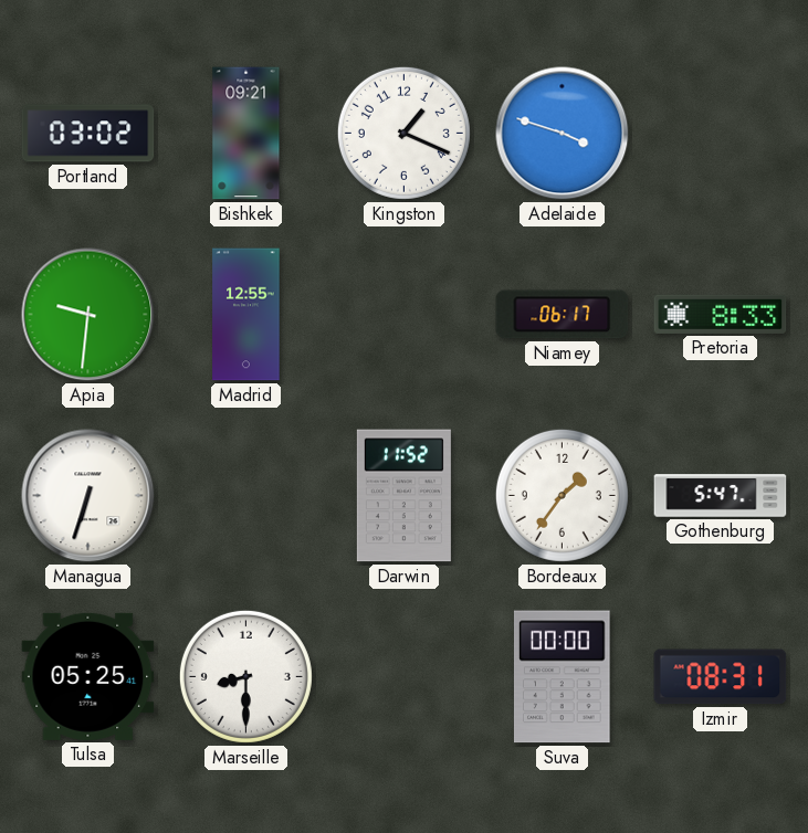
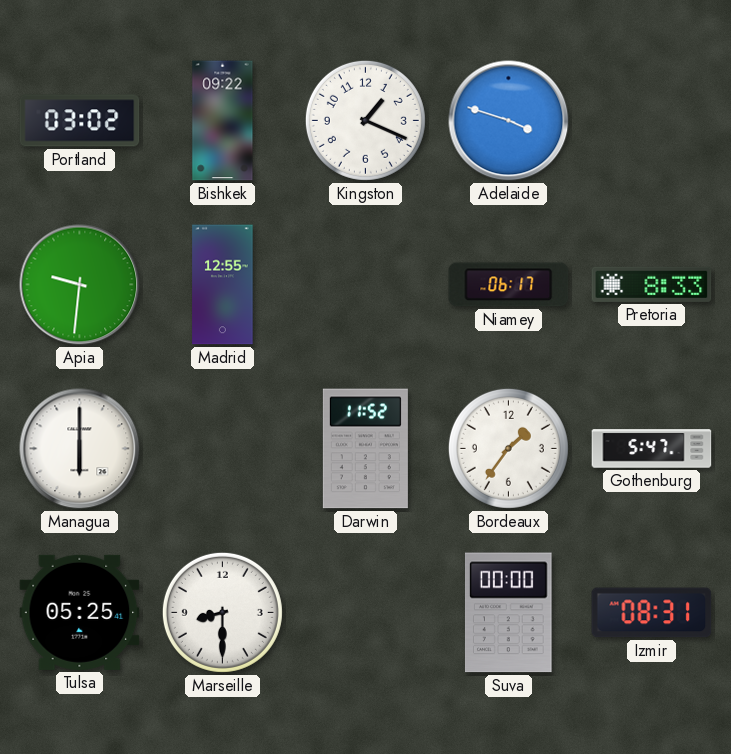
Bishkek: 09:21 -> 09:22
Managua: 6:33 -> 6:00
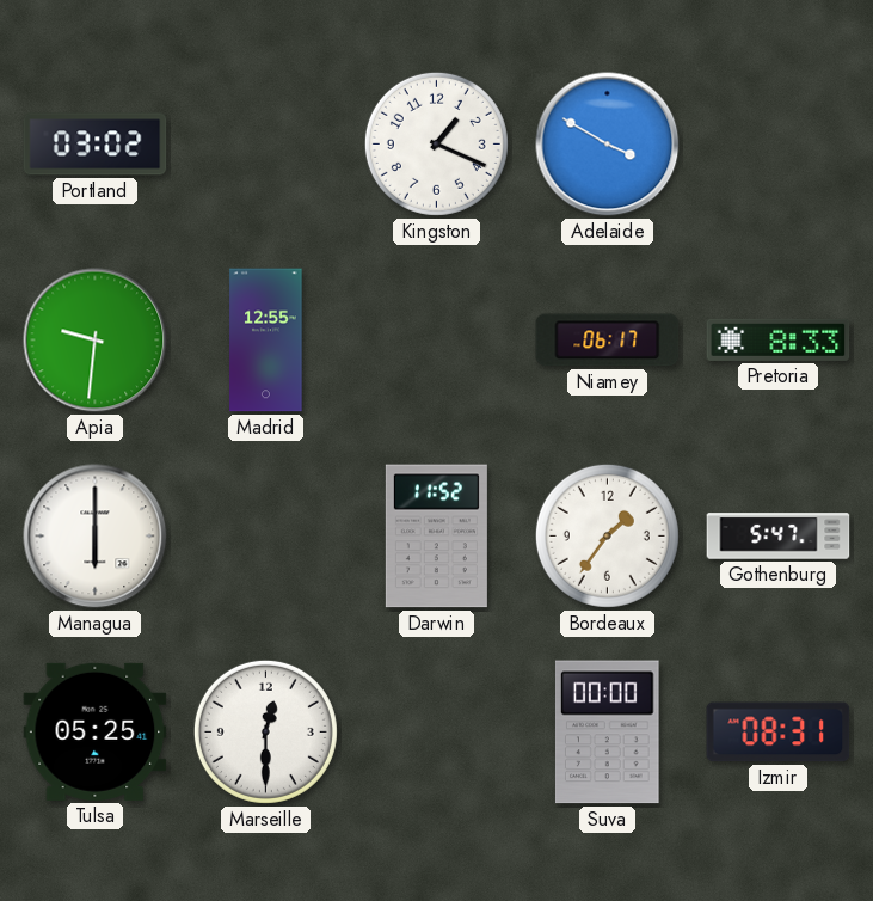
Bishkek: 09:22 -> none
Adelaide: 3:48 -> 3:50
Marseille: 8:30 -> 12:30
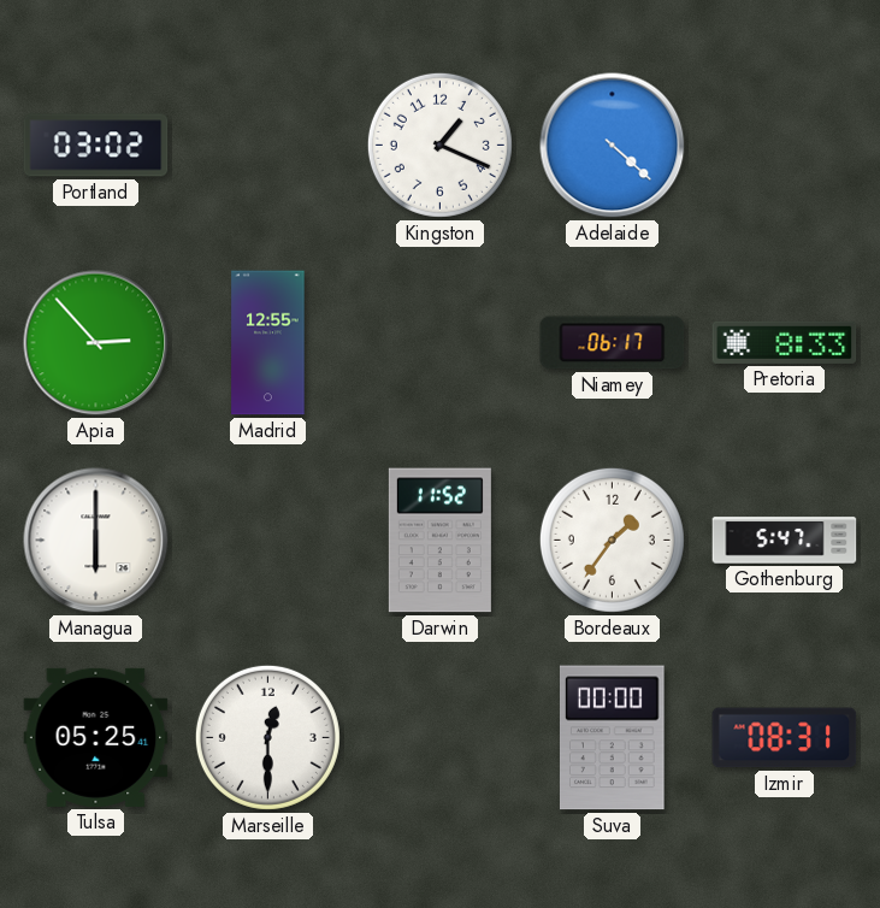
Adelaide: 3:50 -> 4:22
Apia: 9:31 -> 2:53
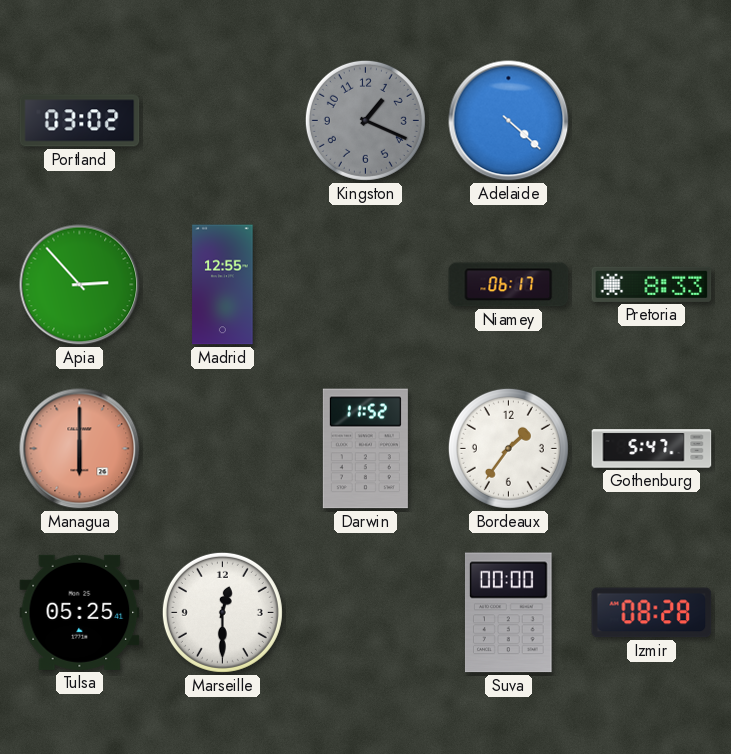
Kingston dial: white -> grey
Managua dial: white -> salmon
Izmir: 08:31 -> 08:28
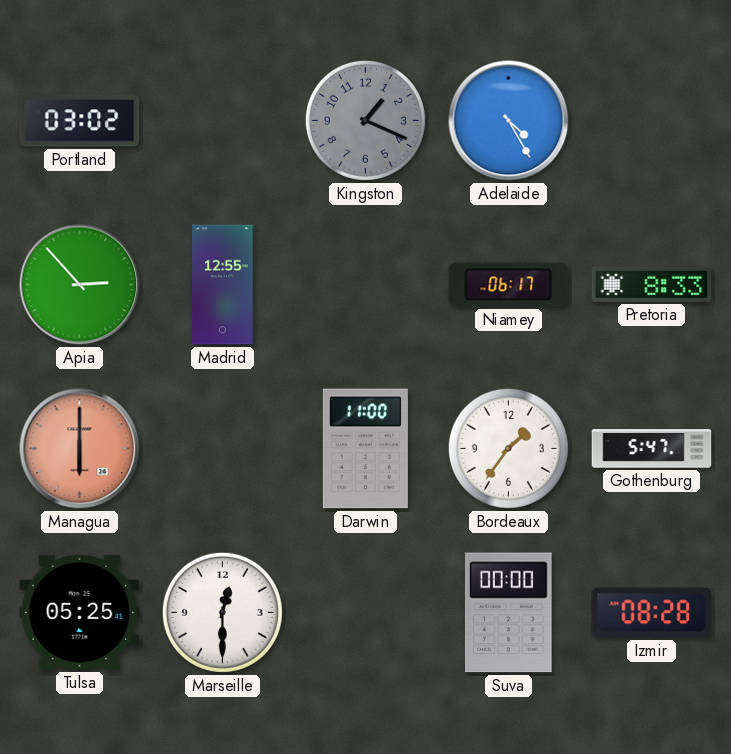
Adelaide: 4:22 -> 4:25
Darwin: 11:52 -> 11:00
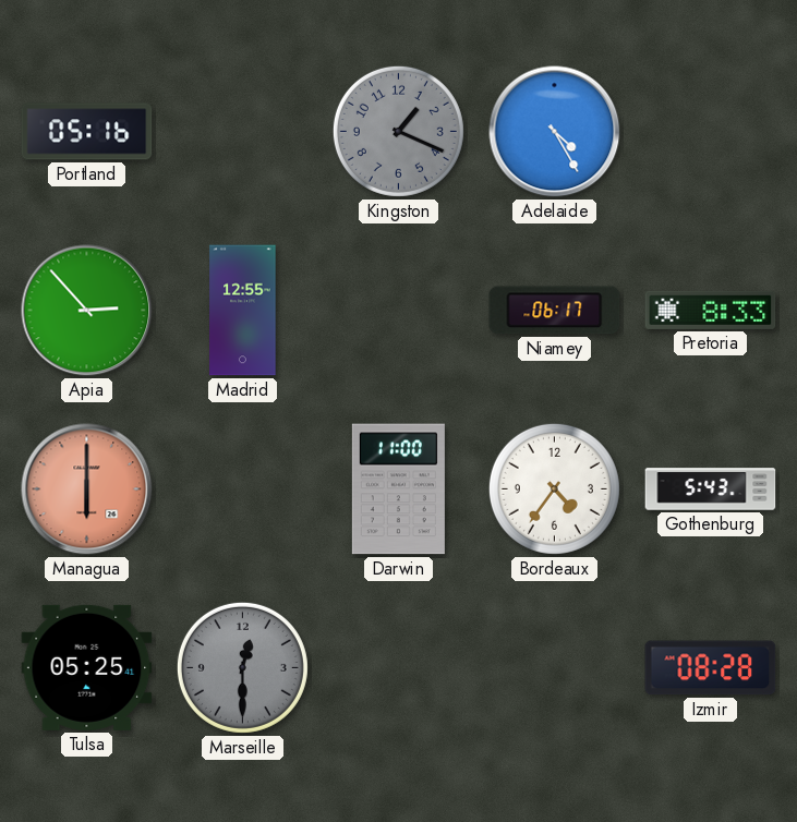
Portland: 03:02 -> 05:16
Bordeaux: 1:36 -> 4:36
Gothenburg: 5:47 -> 5:43
Marseille dial: white -> grey
Suva: 00:00 -> none
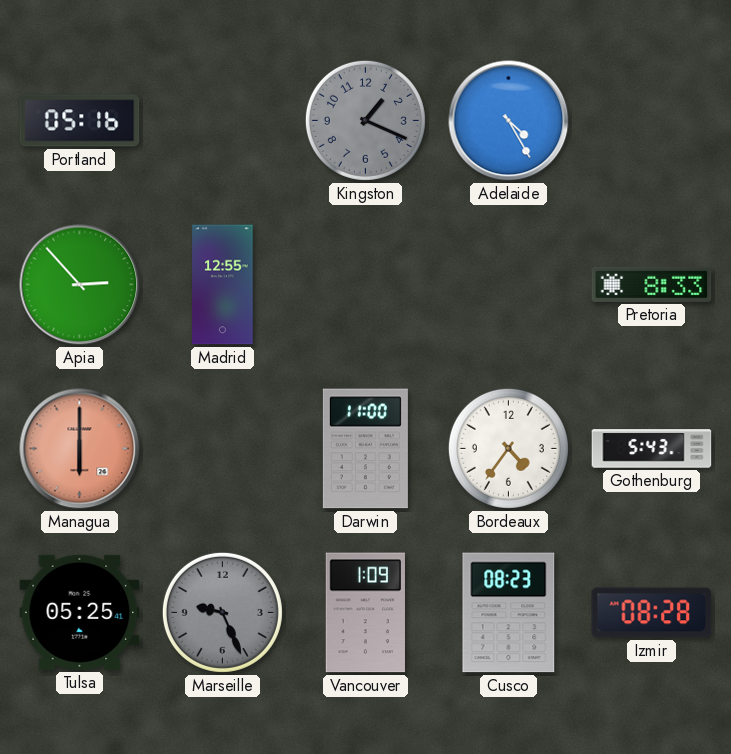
Niamey: 06:17 -> none
Marseille: 12:30 -> 9:26
Vancouver: none -> 1:09
Cusco: none -> 08:23
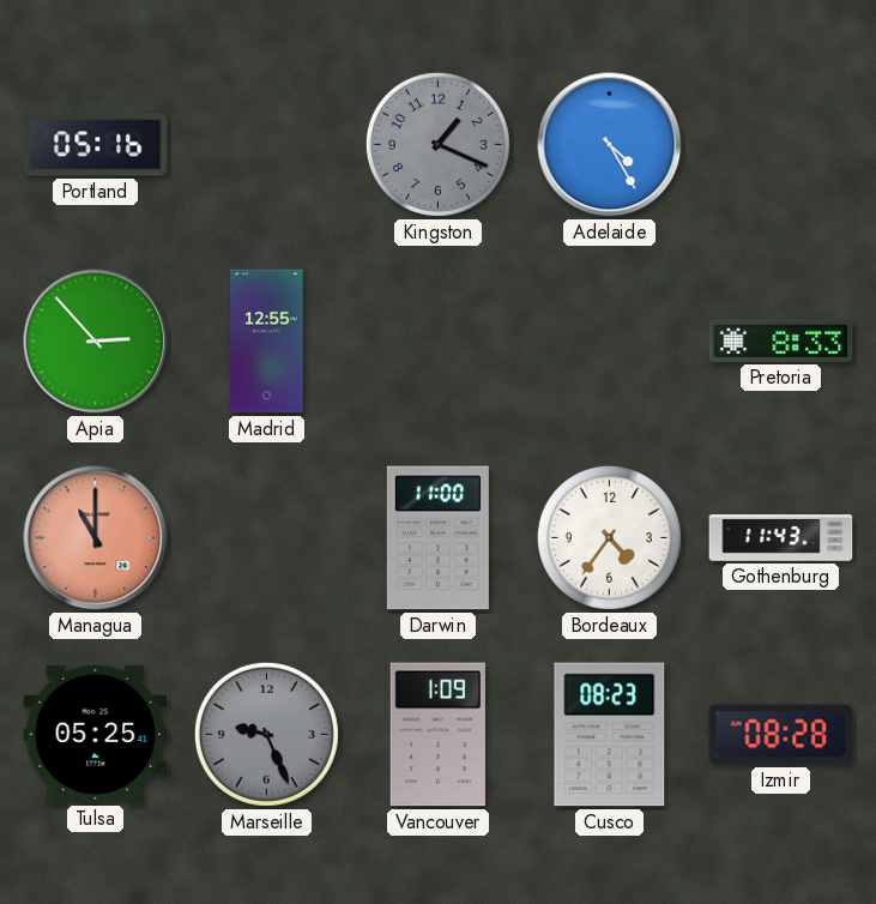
Managua: 6:00 -> 11:00
Gothenburg: 5:43 -> 11:43
